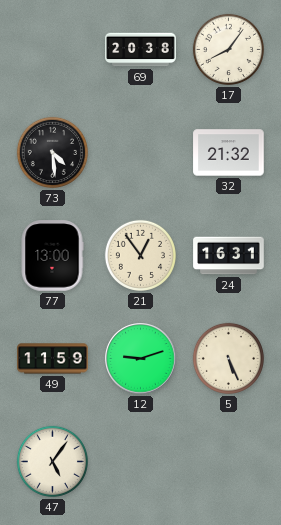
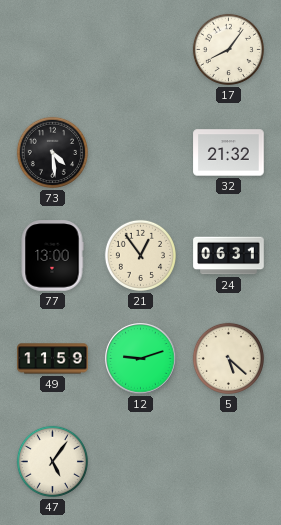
69: 20:38 -> none
24: 16:31 -> 06:31
5: 5:26 -> 5:22
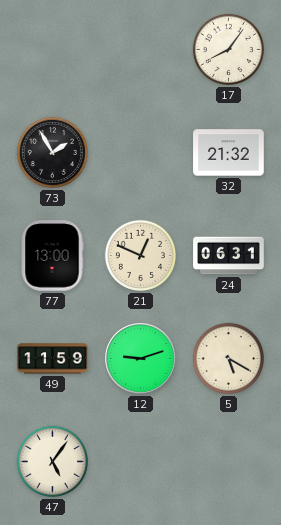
73: 4:29 -> 1:55
21: 12:54 -> 12:49
5: 5:22 -> 5:20
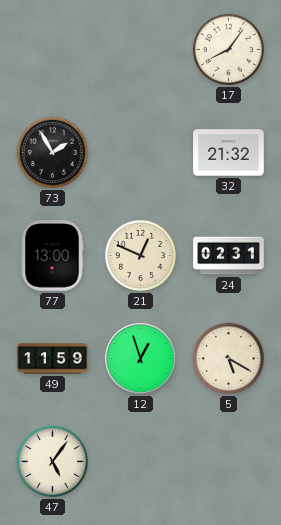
24: 06:31 -> 02:31
12: 9:12 -> 12:57
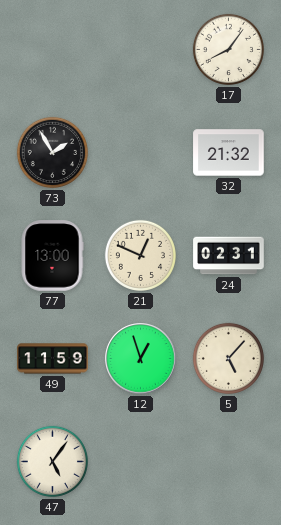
5: 5:20 -> 5:07
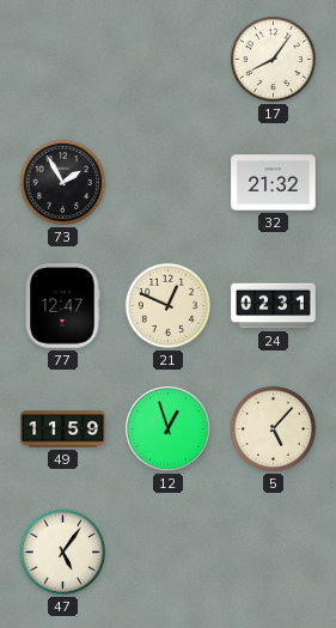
77: 13:00 -> 12:47
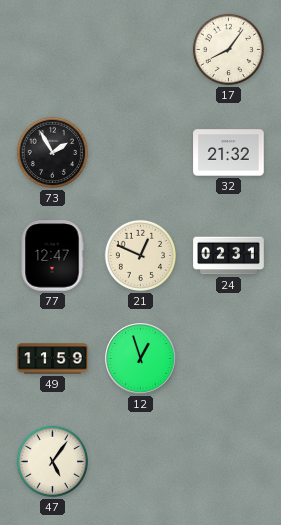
5: 5:07 -> none
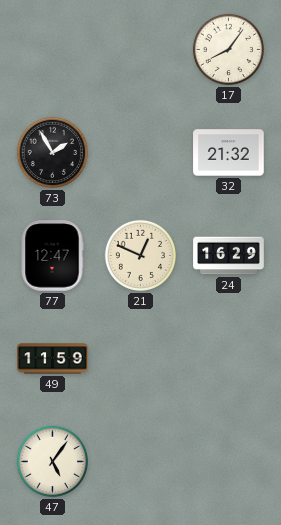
24: 02:31 -> 16:29
12: 12:57 -> none
